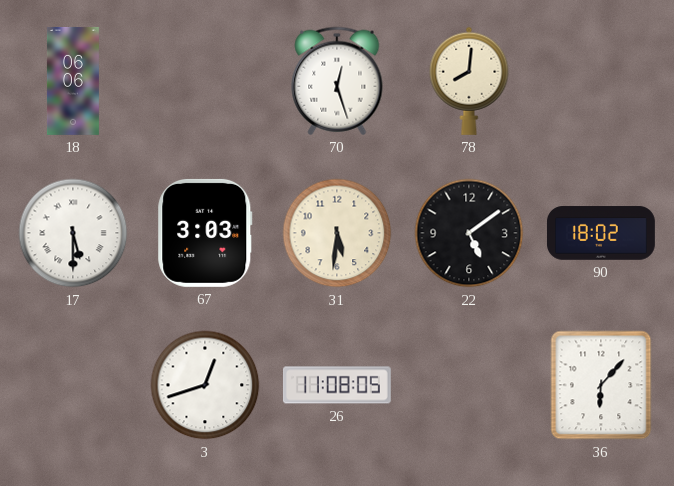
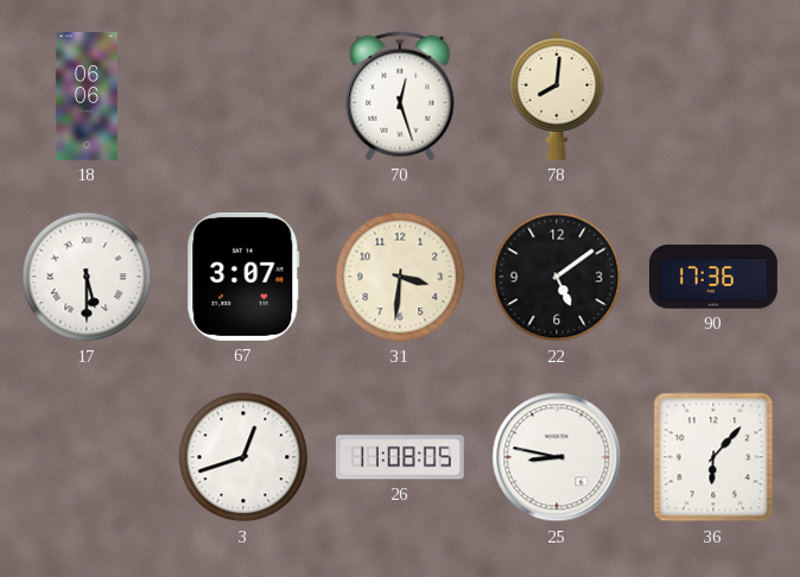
67: 3:03 -> 3:07
31: 5:31 -> 3:31
90: 18:02 -> 17:36
25: none -> 8:47
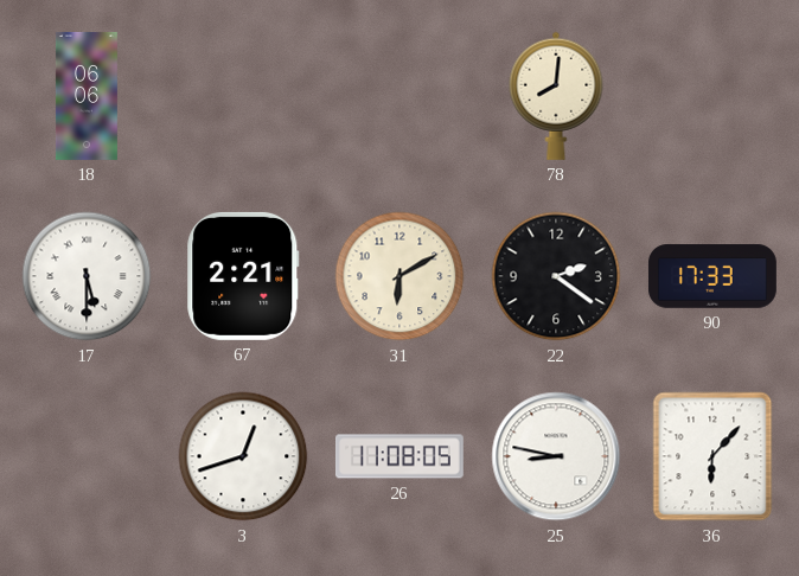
70: 12:27 -> none
67: 3:07 -> 2:21
31: 3:31 -> 6:10
22: 5:09 -> 2:21
90: 17:36 -> 17:33
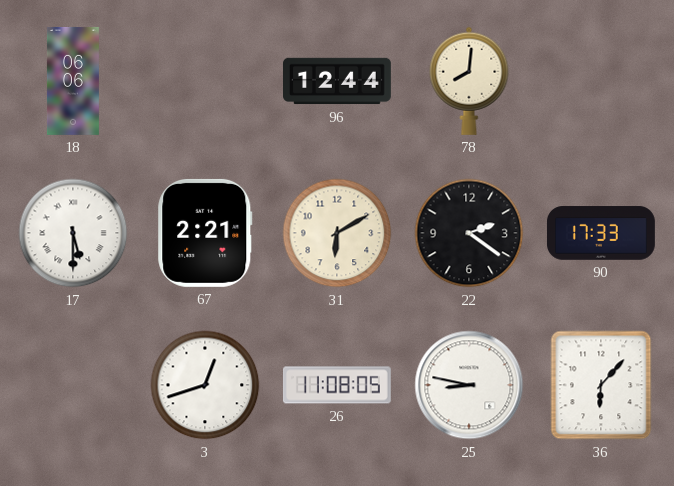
96: none -> 12:44
